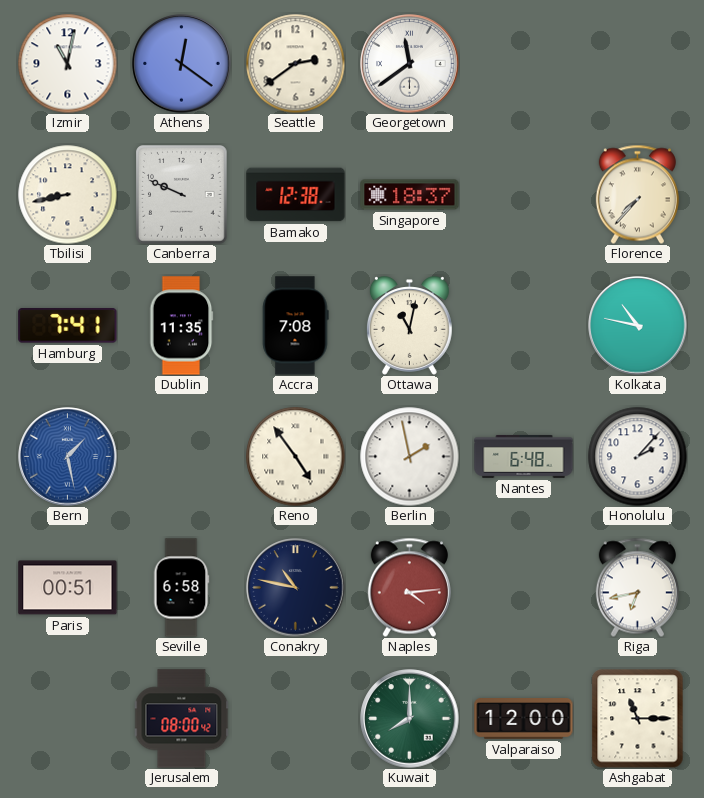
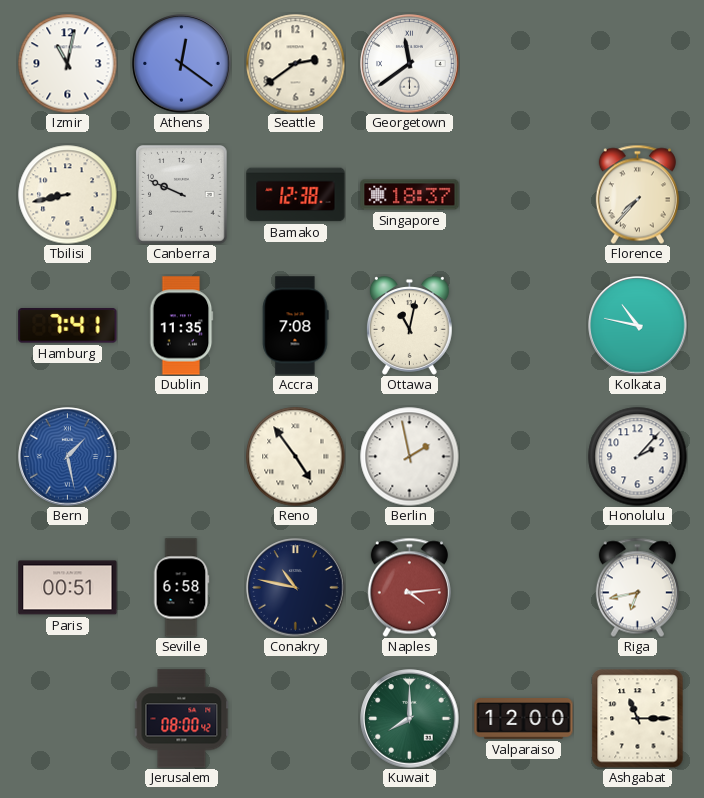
Nantes: 6:48 -> none
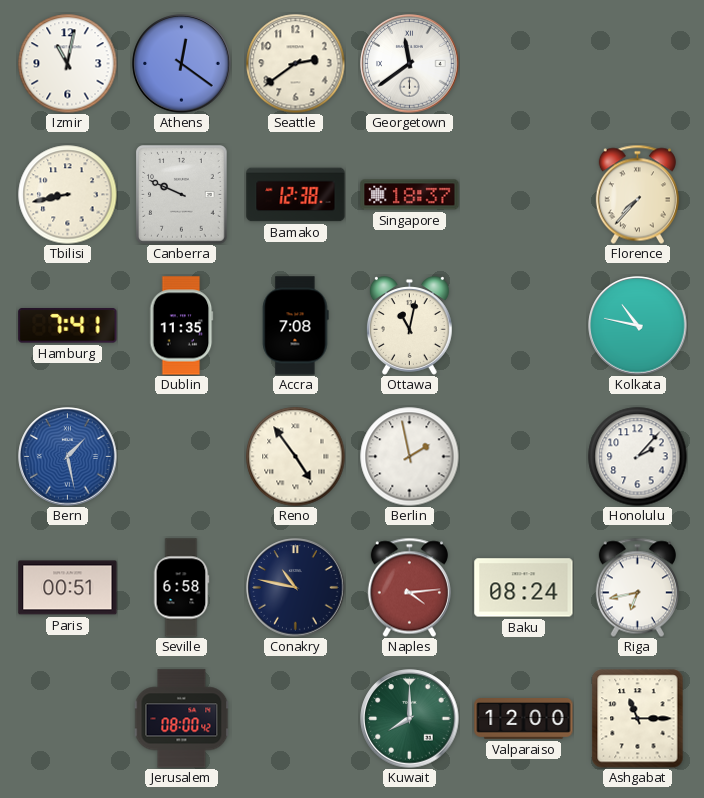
Baku: none -> 08:24
